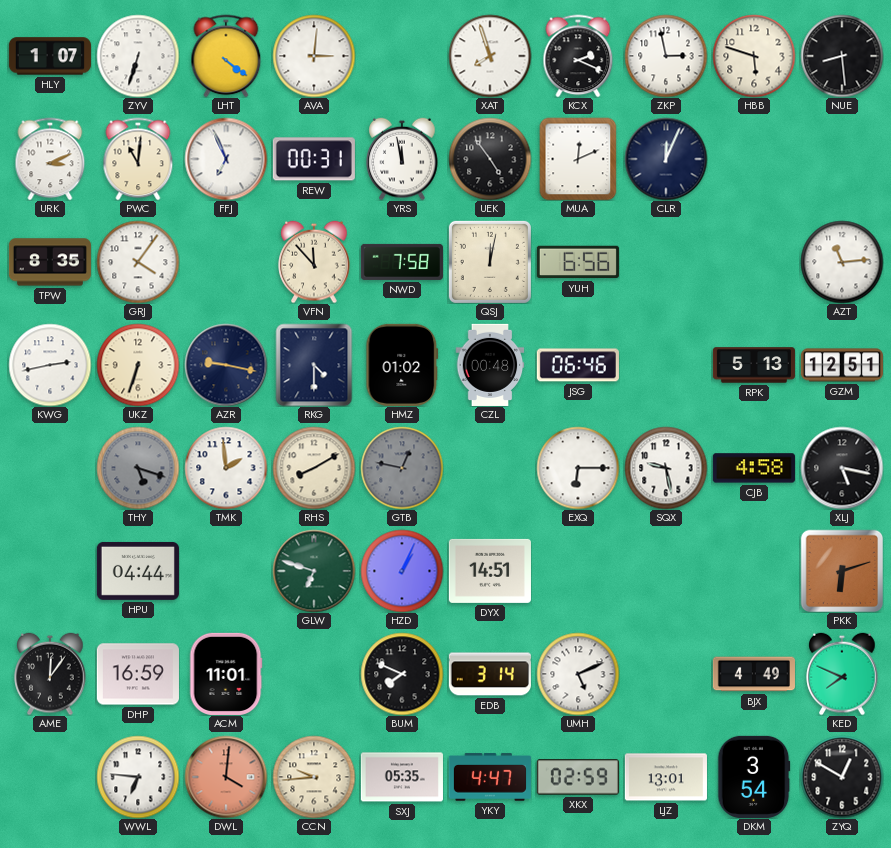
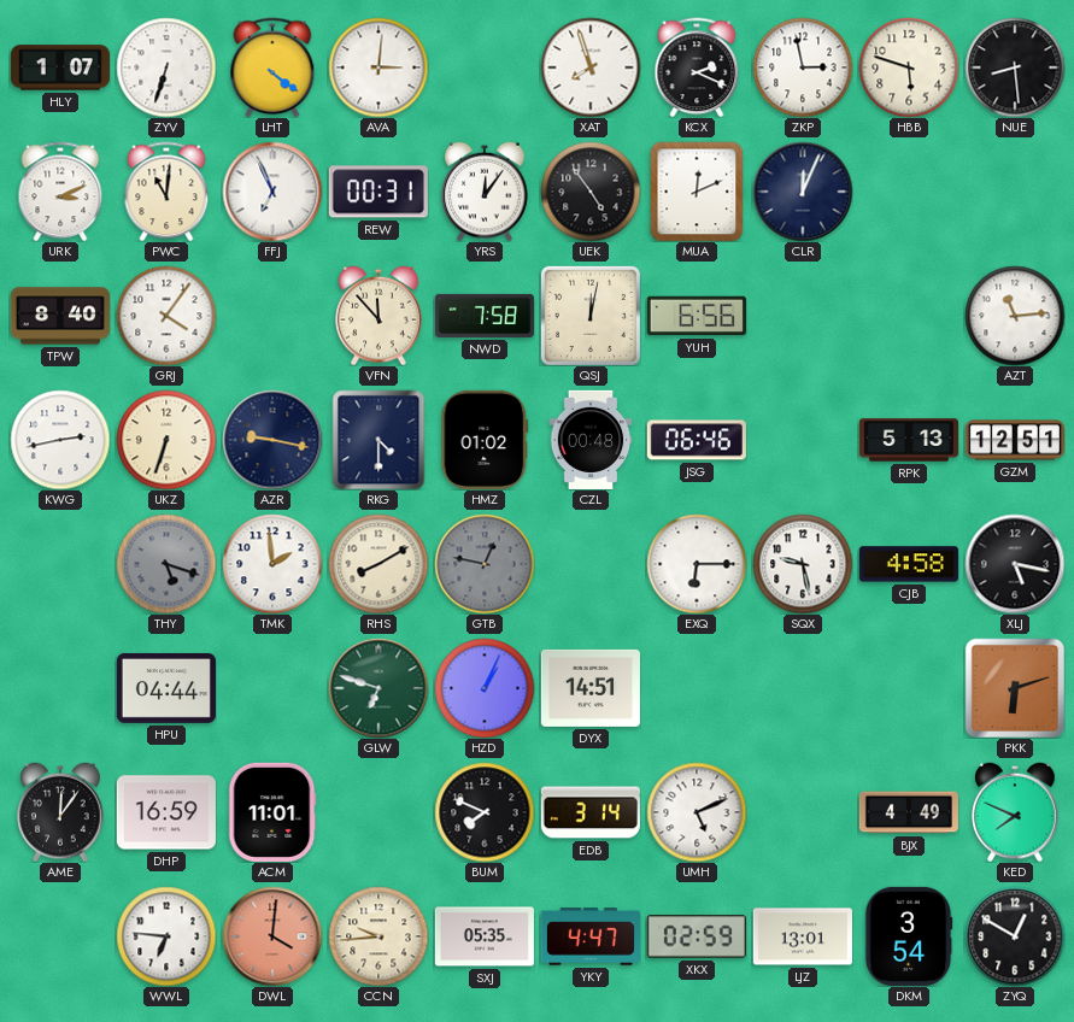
YRS: 11:58 -> 12:06
TPW: 8:35 -> 8:40
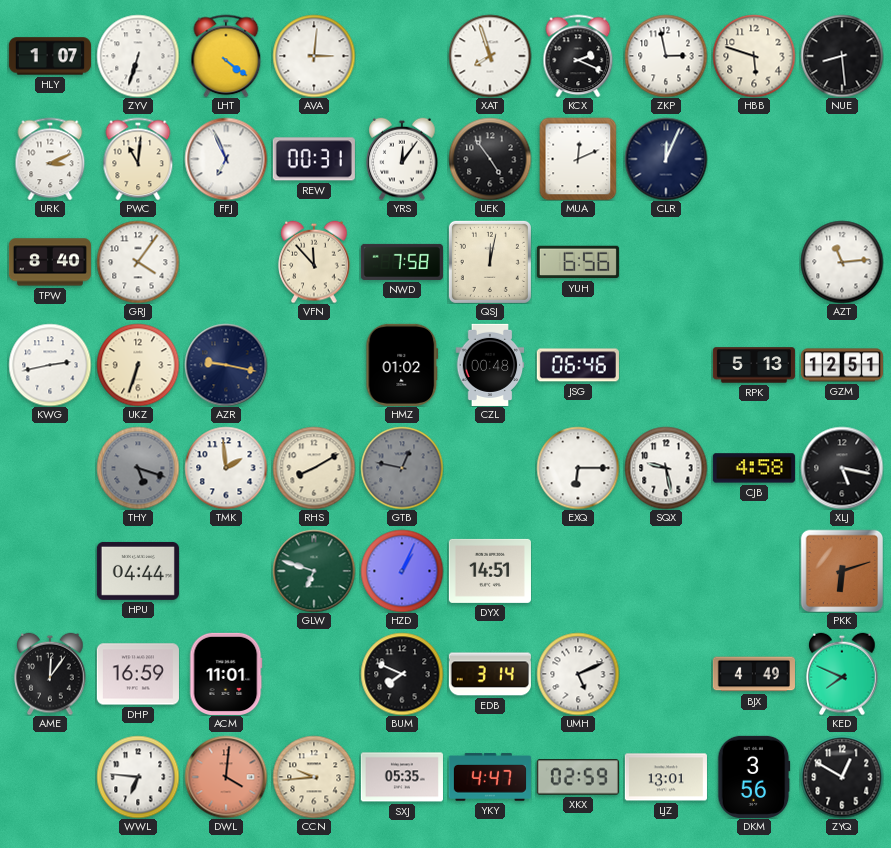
RKG: 4:30 -> none
DKM: 3:54 -> 3:56
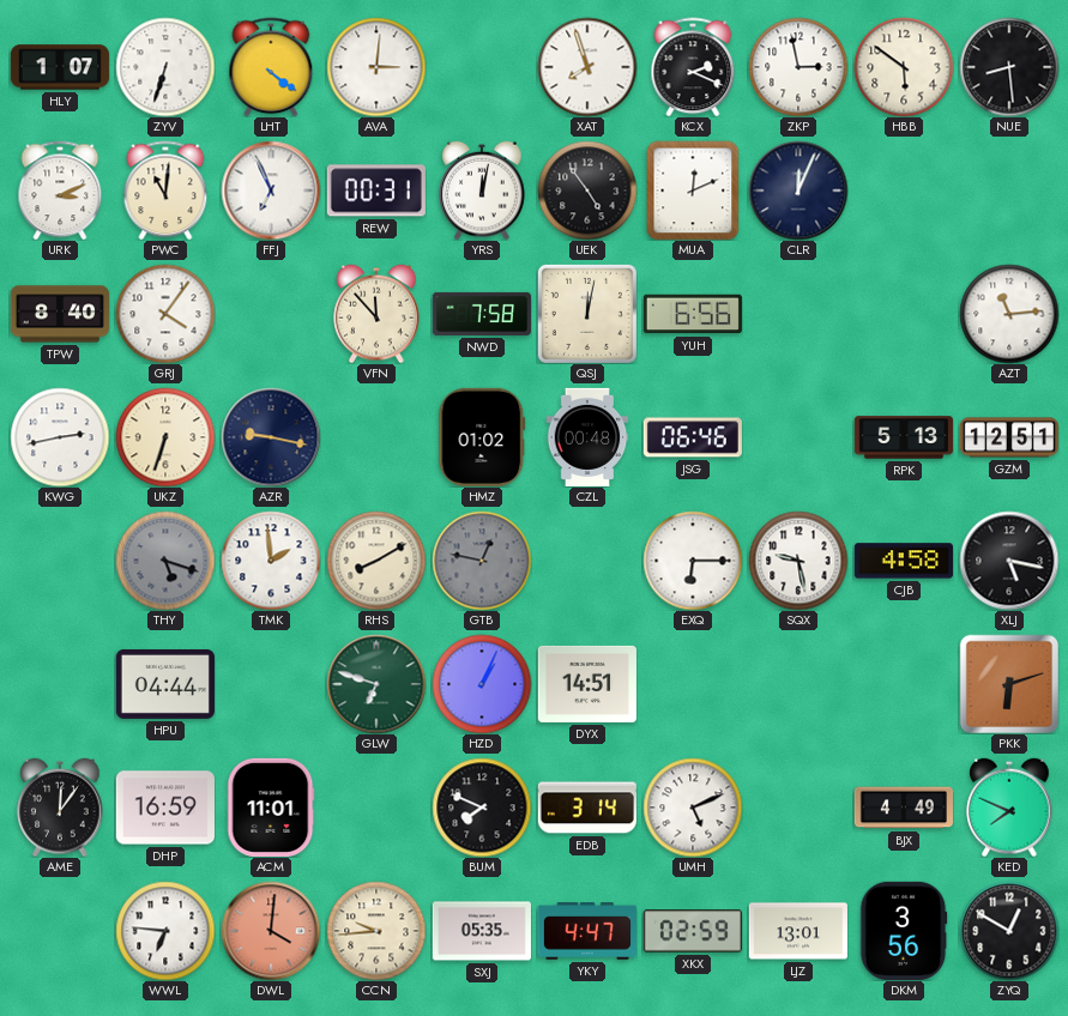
HBB: 5:48 -> 5:51
YRS: 12:06 -> 12:02
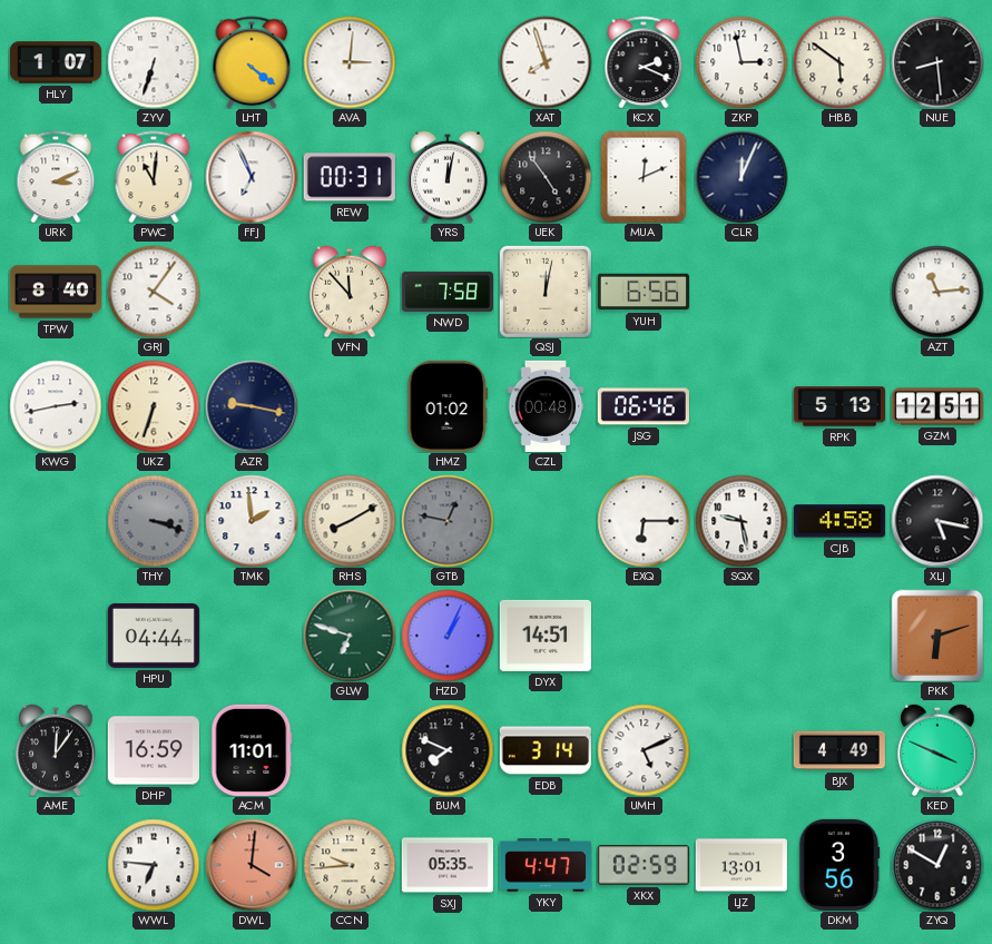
THY: 5:18 -> 3:18
KED: 7:49 -> 3:49
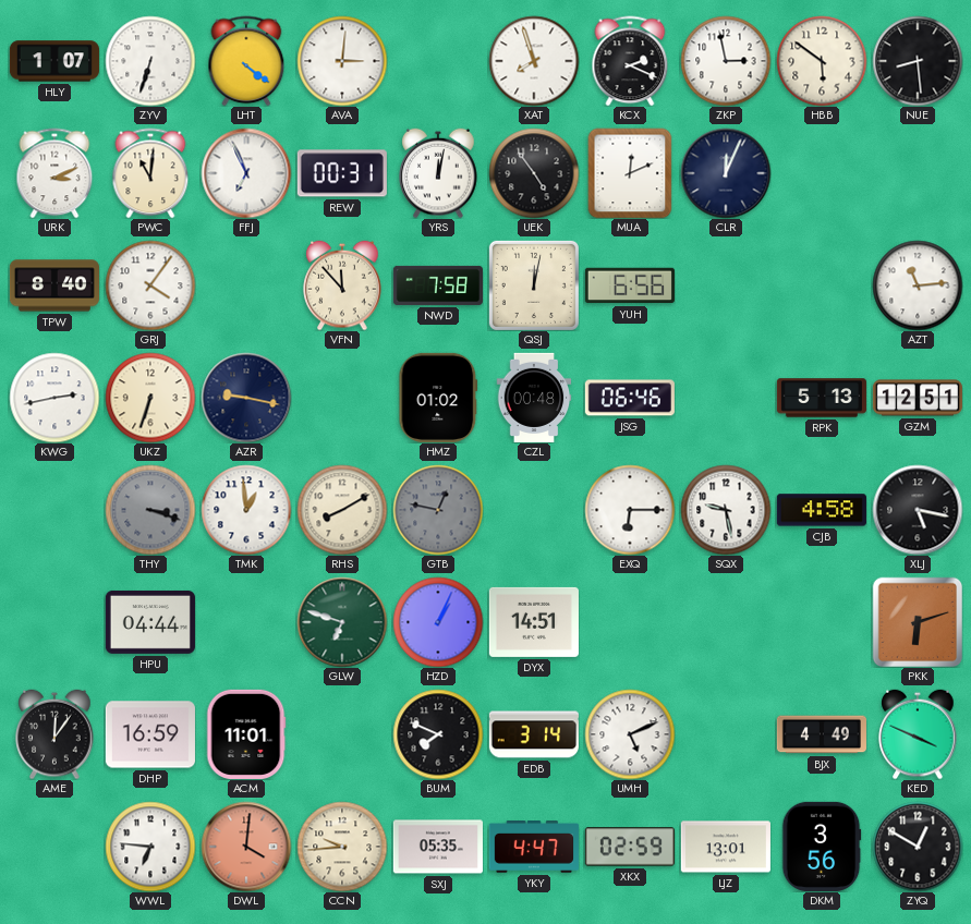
TMK: 1:59 -> 12:59
